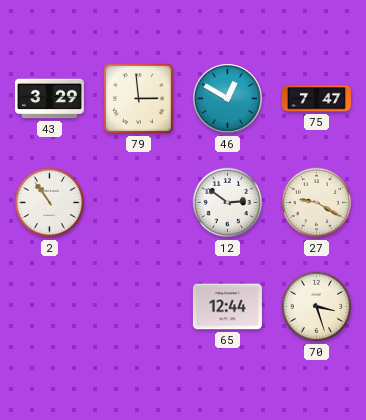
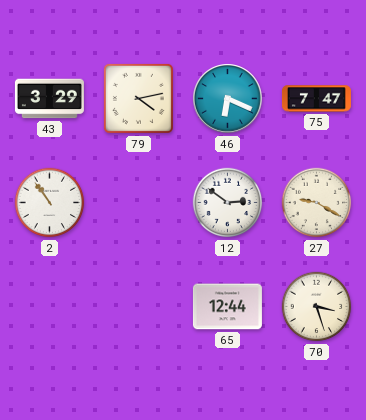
79: 2:59 -> 4:13
46: 12:50 -> 6:19
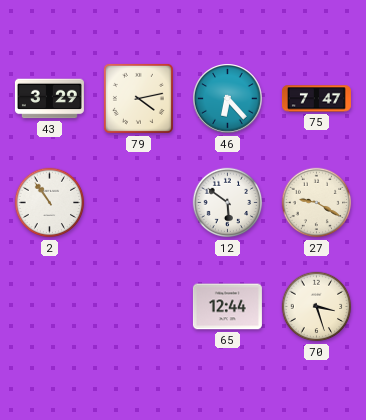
46: 6:19 -> 6:23
12: 2:51 -> 5:51
